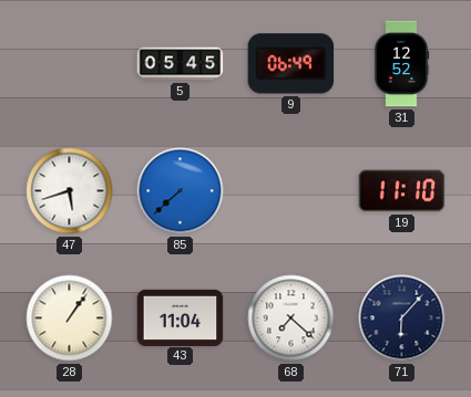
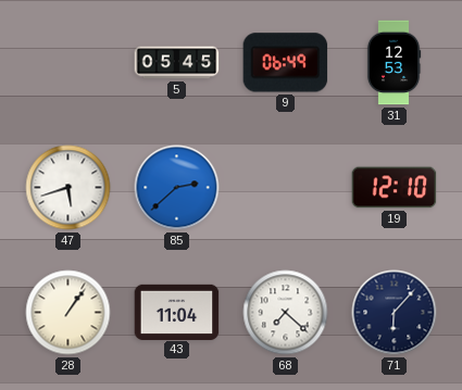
31: 12:52 -> 12:53
85: 7:38 -> 2:38
19: 11:10 -> 12:10
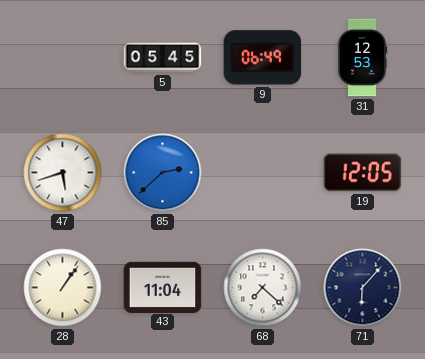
19: 12:10 -> 12:05
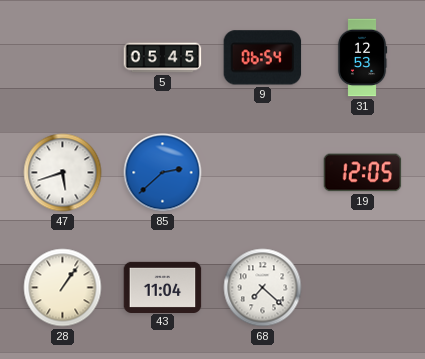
9: 06:49 -> 06:54
71: 6:07 -> none
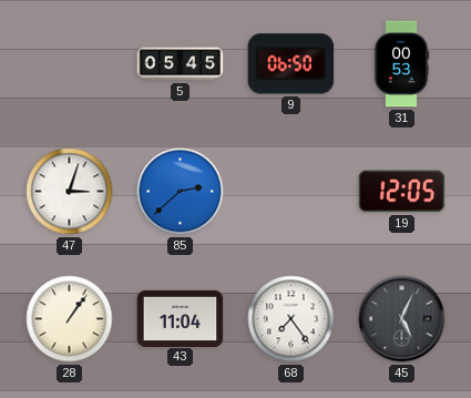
9: 06:54 -> 06:50
31: 12:53 -> 00:53
47: 5:42 -> 3:03
68: 7:22 -> 7:24
45: none -> 5:04
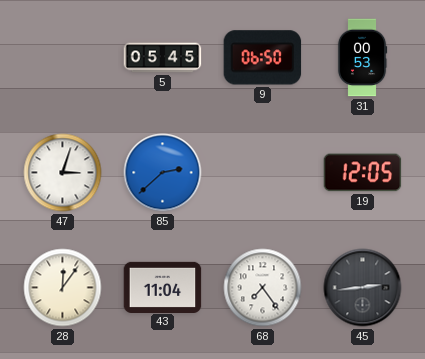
28: 1:06 -> 12:06
45: 5:04 -> 2:44
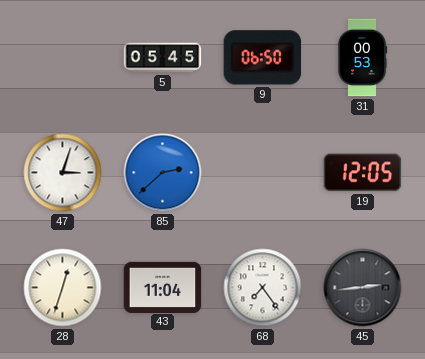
28: 12:06 -> 12:33
